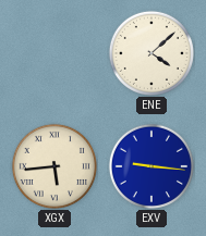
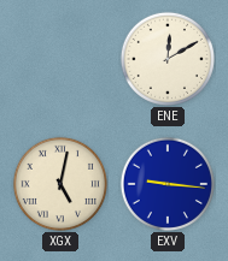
ENE: 4:08 -> 12:10
XGX: 5:44 -> 5:02
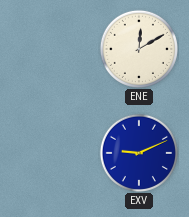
XGX: 5:02 -> none
EXV: 9:16 -> 9:11
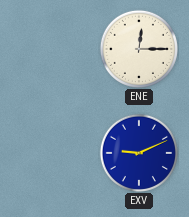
ENE: 12:10 -> 12:15
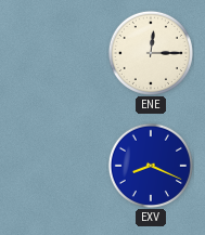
EXV: 9:11 -> 8:19
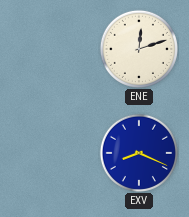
ENE: 12:15 -> 12:12
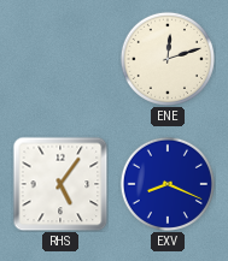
RHS: none -> 5:06
